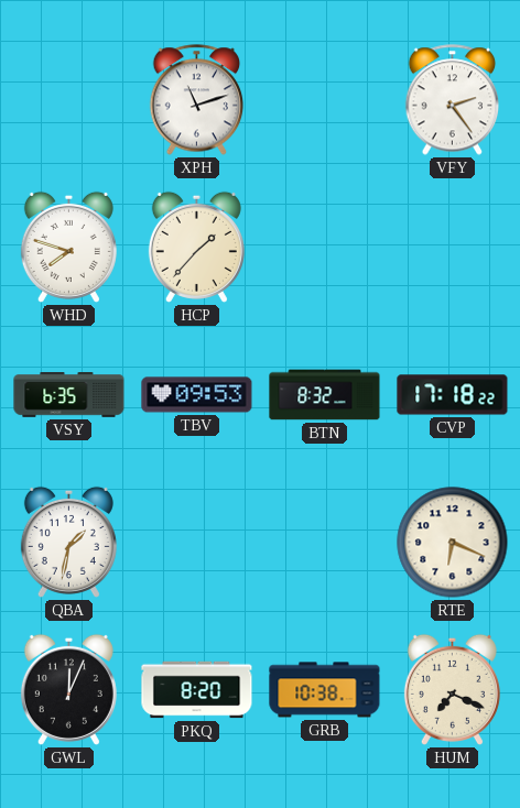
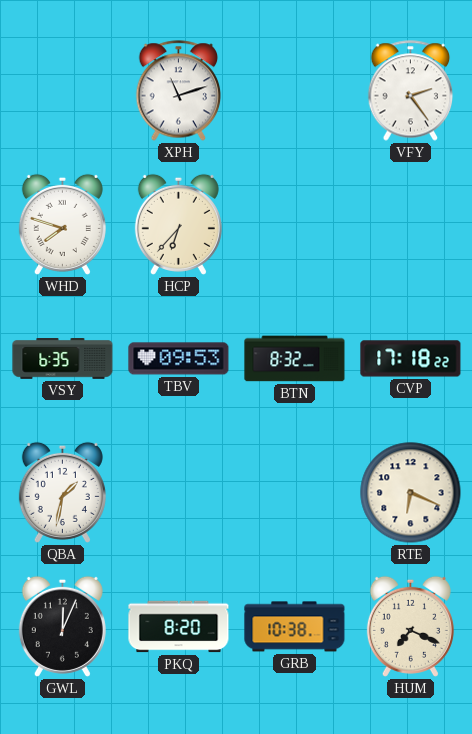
HCP: 1:37 -> 6:37
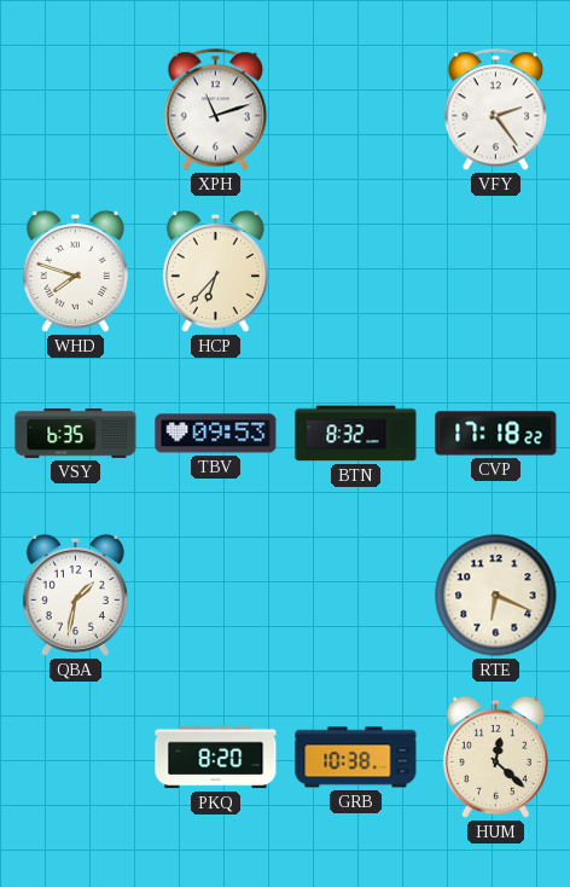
GWL: 12:04 -> none
HUM: 7:19 -> 12:22
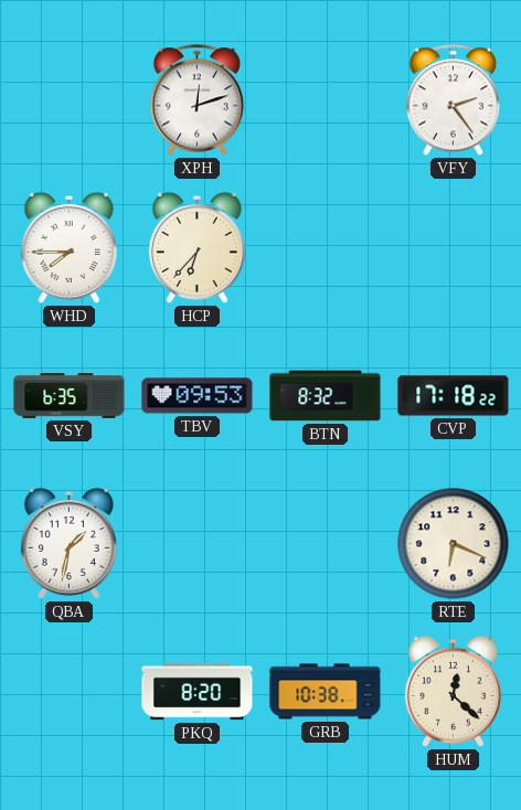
XPH: 11:12 -> 12:12
WHD: 7:48 -> 7:45
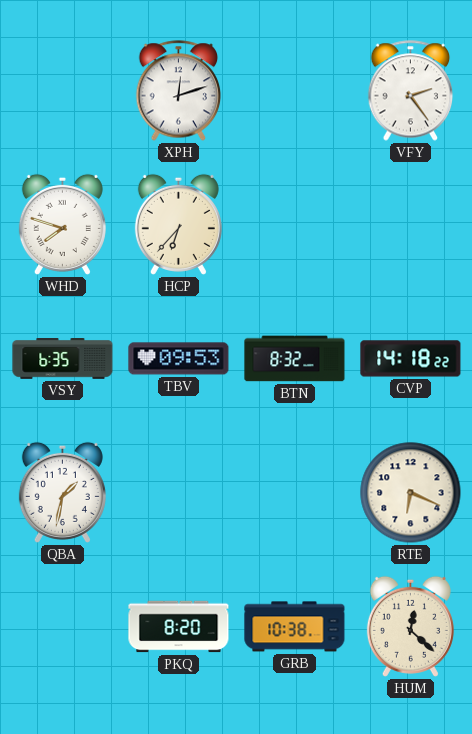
WHD: 7:45 -> 7:48
CVP: 17:18 -> 14:18
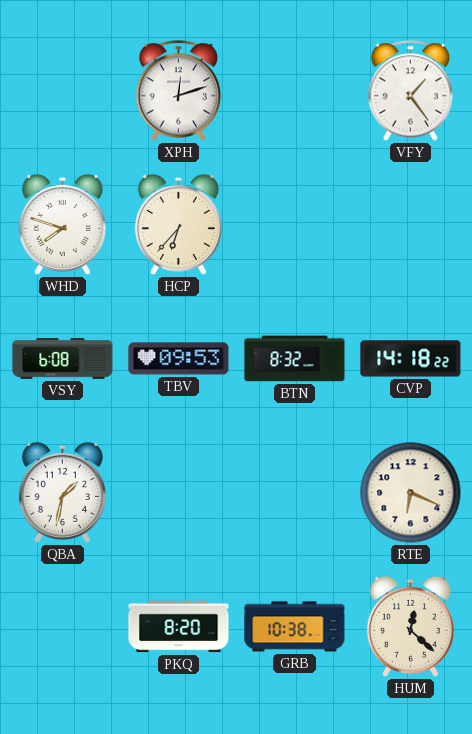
VFY: 2:24 -> 1:24
VSY: 6:35 -> 6:08
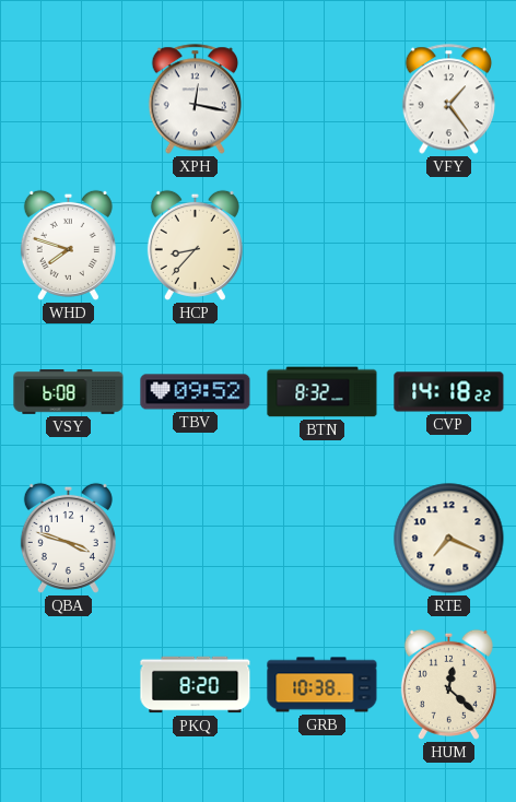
XPH: 12:12 -> 12:17
HCP: 6:37 -> 8:37
TBV: 09:53 -> 09:52
QBA: 1:32 -> 3:48
RTE: 6:19 -> 7:19
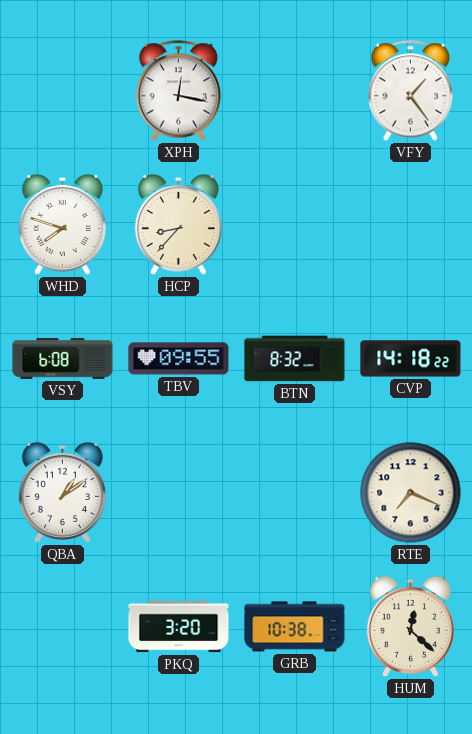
TBV: 09:52 -> 09:55
QBA: 3:48 -> 1:09
PKQ: 8:20 -> 3:20
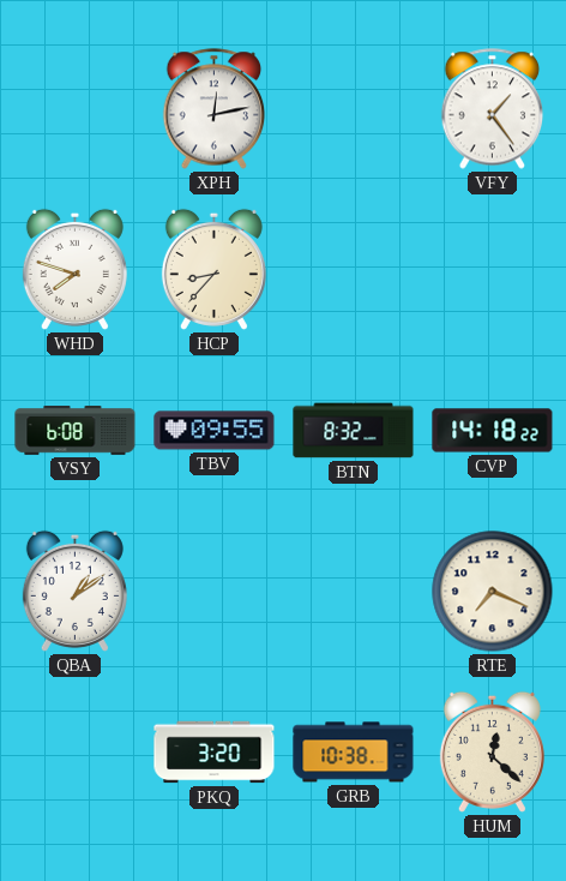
XPH: 12:17 -> 12:13
